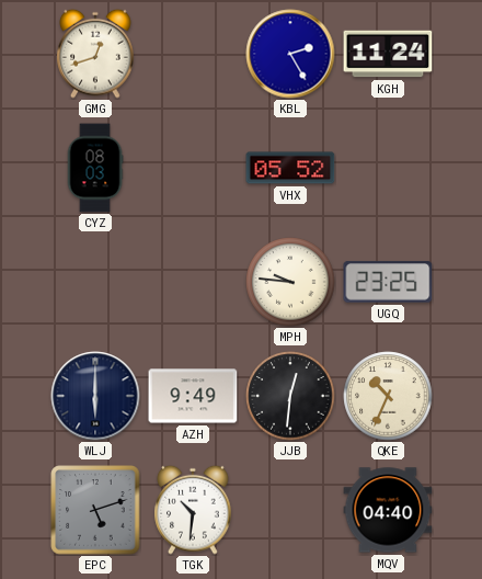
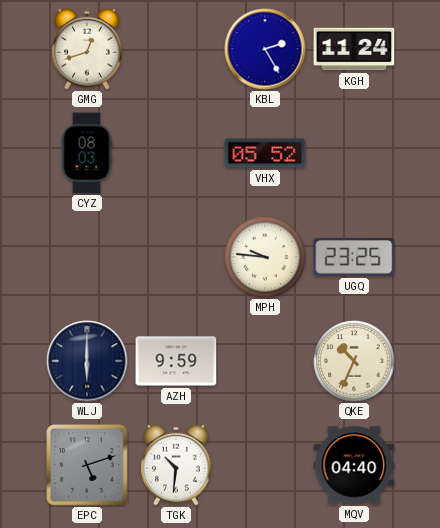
AZH: 9:49 -> 9:59
JJB: 12:31 -> none
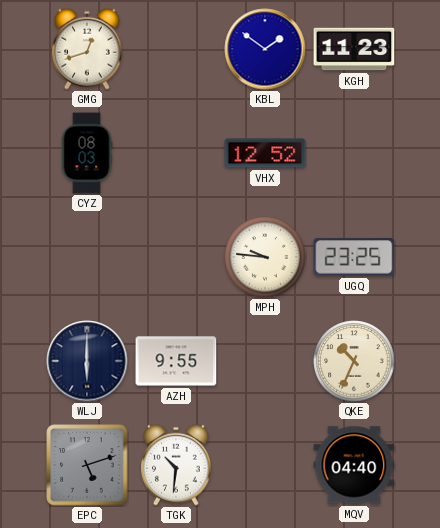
KBL: 2:25 -> 1:51
KGH: 11:24 -> 11:23
VHX: 05:52 -> 12:52
AZH: 9:59 -> 9:55
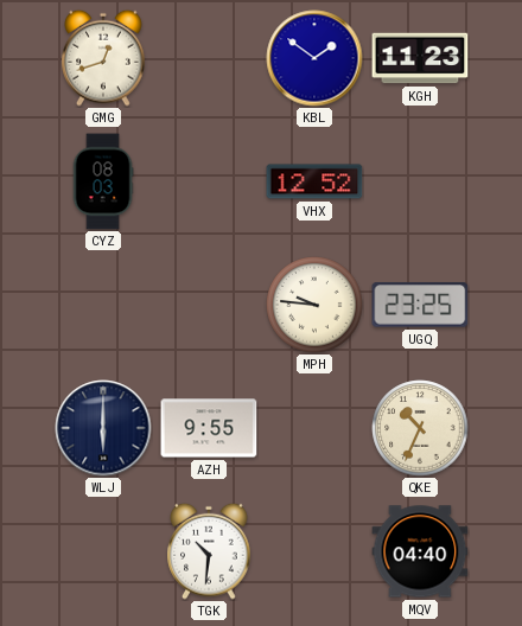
EPC: 5:12 -> none
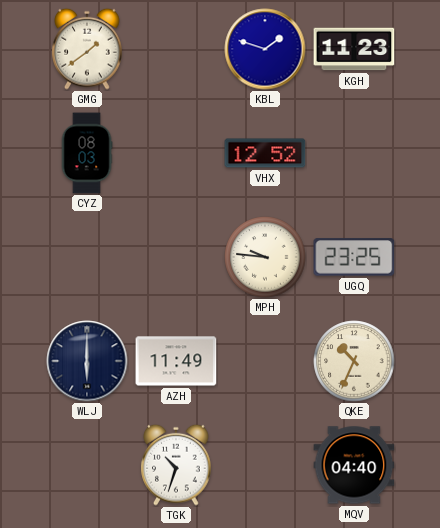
GMG: 12:42 -> 1:39
KBL: 1:51 -> 1:48
AZH: 9:55 -> 11:49
TGK: 10:31 -> 10:33
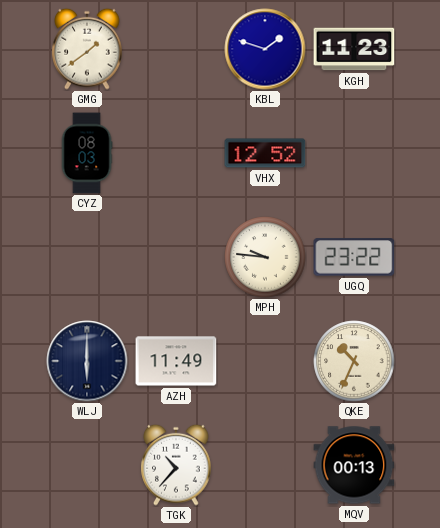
UGQ: 23:25 -> 23:22
TGK: 10:33 -> 10:37
MQV: 04:40 -> 00:13
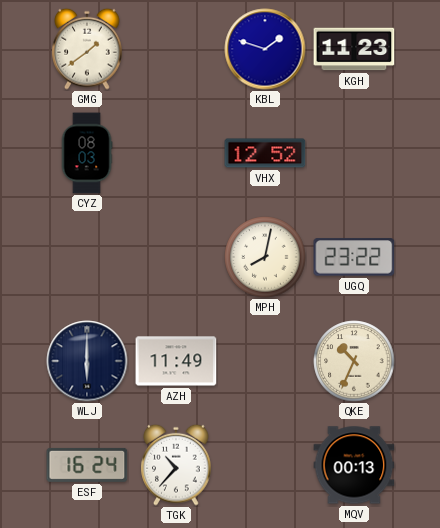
MPH: 9:46 -> 8:02
ESF: none -> 16:24
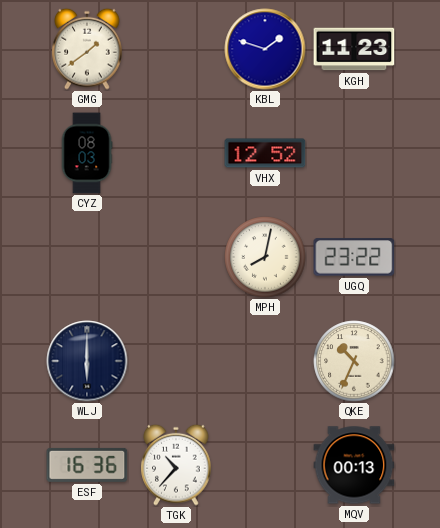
AZH: 11:49 -> none
ESF: 16:24 -> 16:36
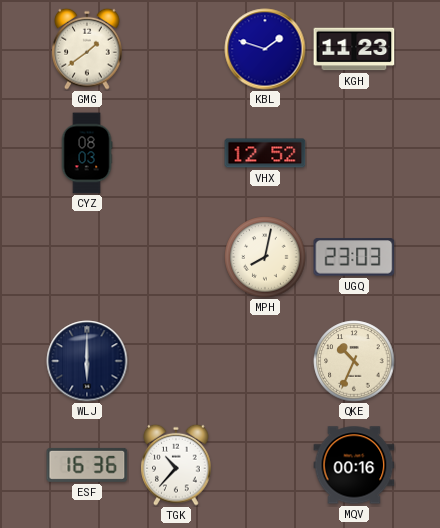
UGQ: 23:22 -> 23:03
MQV: 00:13 -> 00:16
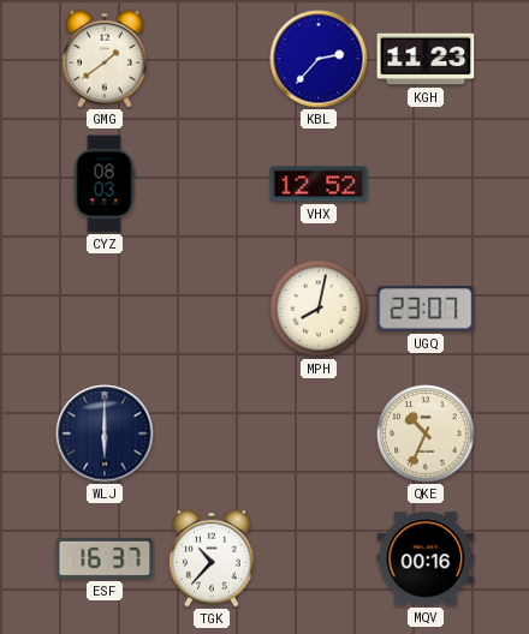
KBL: 1:48 -> 2:37
UGQ: 23:03 -> 23:07
ESF: 16:36 -> 16:37
